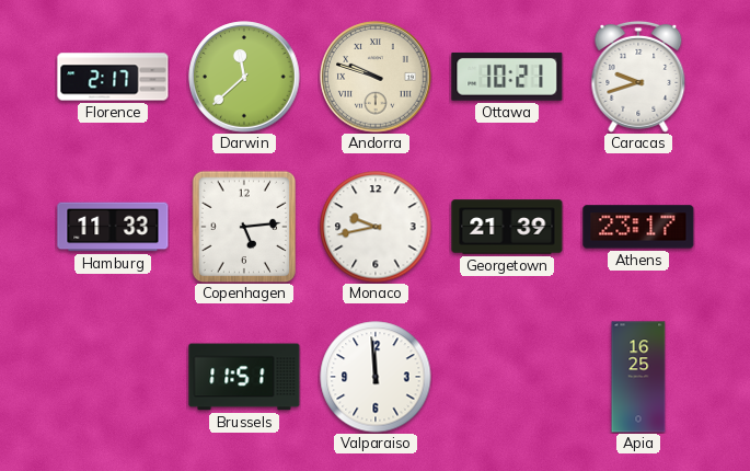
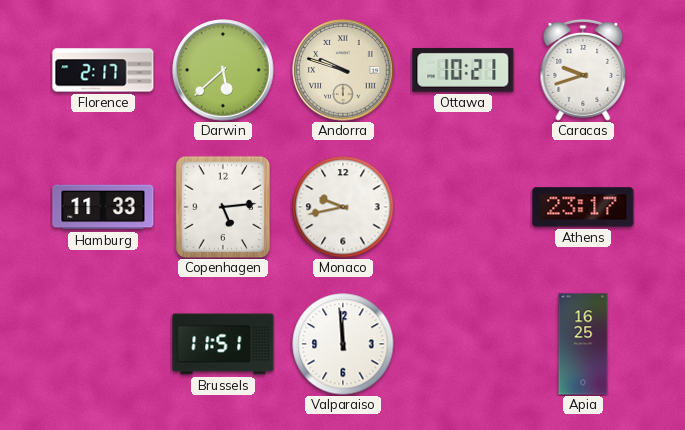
Darwin: 11:38 -> 5:38
Georgetown: 21:39 -> none
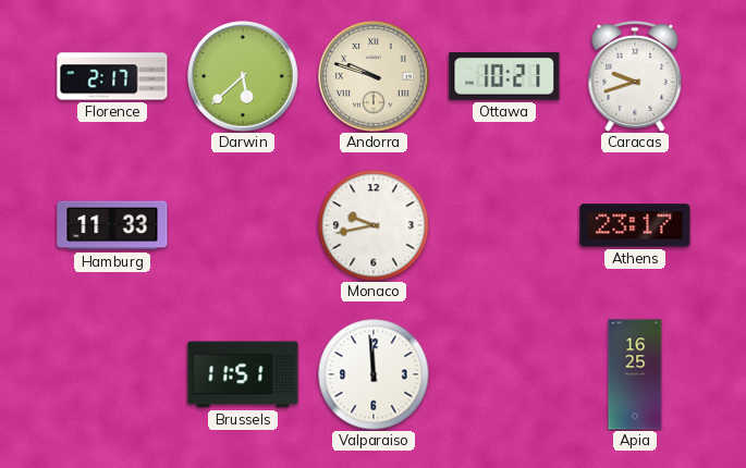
Copenhagen: 5:14 -> none
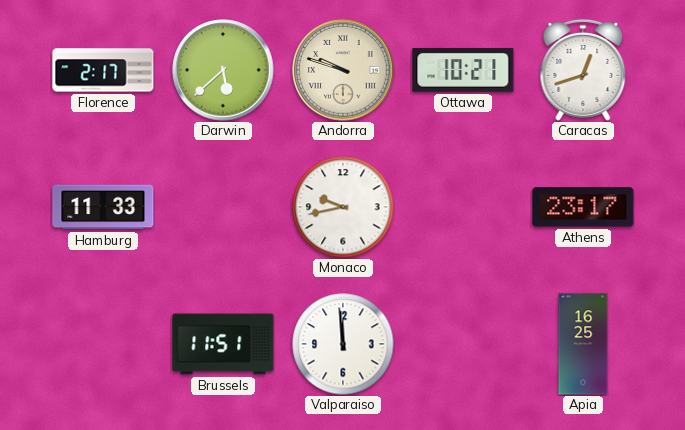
Caracas: 9:42 -> 12:42
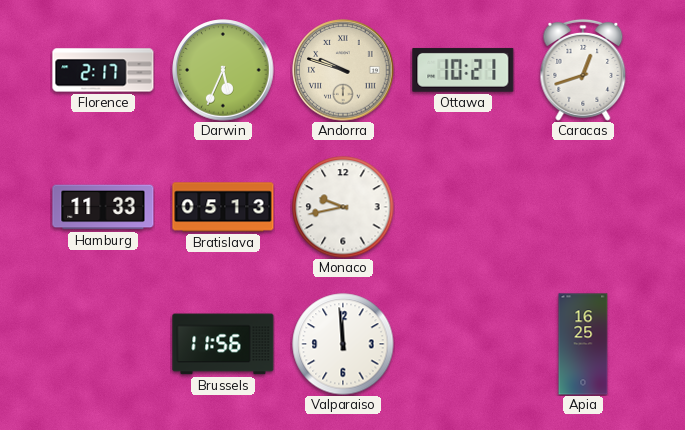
Darwin: 5:38 -> 5:34
Bratislava: none -> 05:13
Athens: 23:17 -> none
Brussels: 11:51 -> 11:56
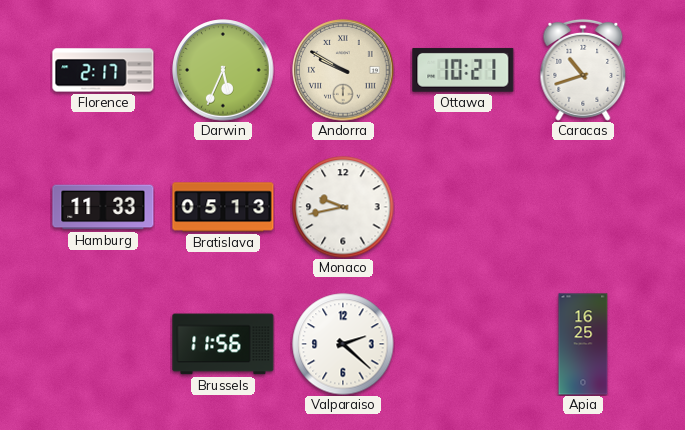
Andorra: 9:48 -> 9:50
Caracas: 12:42 -> 10:42
Valparaiso: 11:59 -> 2:22
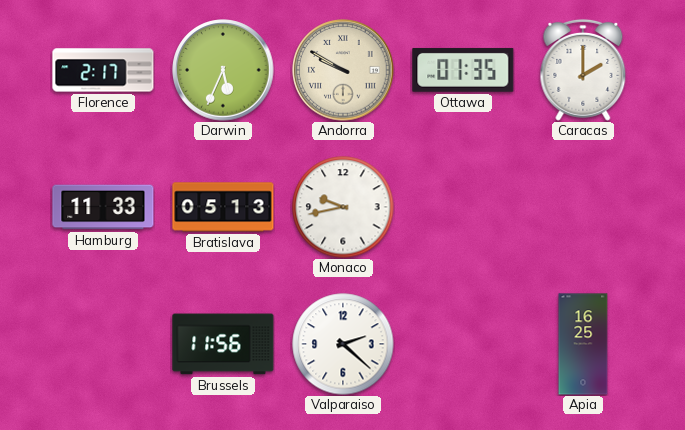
Ottawa: 10:21 -> 01:35
Caracas: 10:42 -> 2:00
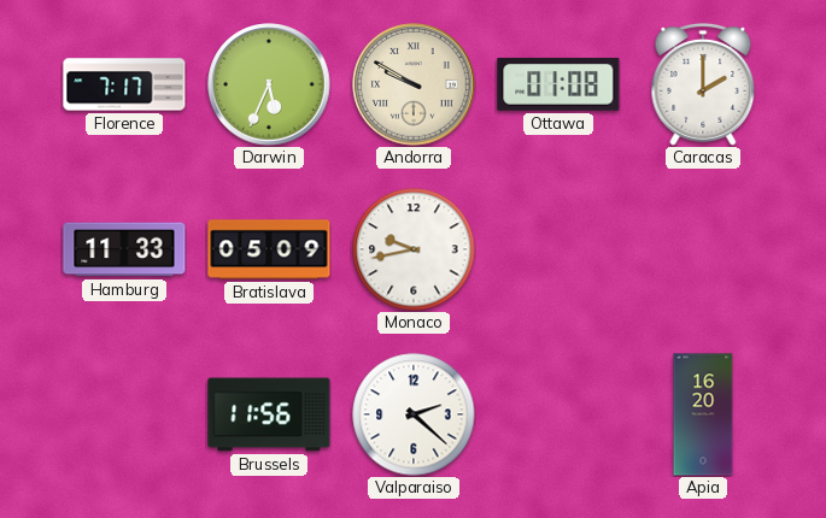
Florence: 2:17 -> 7:17
Ottawa: 01:35 -> 01:08
Bratislava: 05:13 -> 05:09
Apia: 16:25 -> 16:20
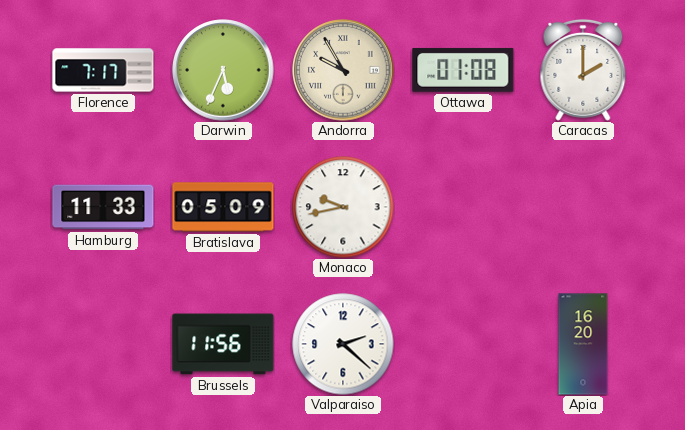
Andorra: 9:50 -> 9:55
